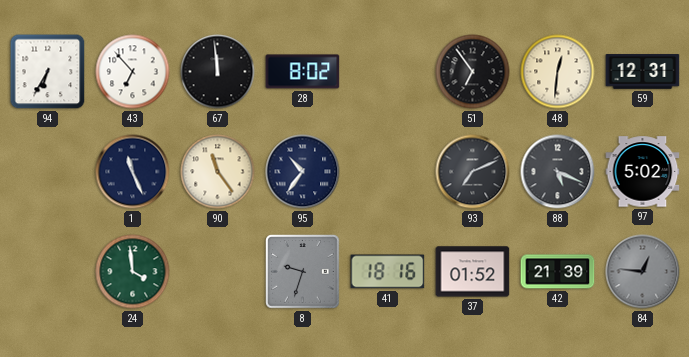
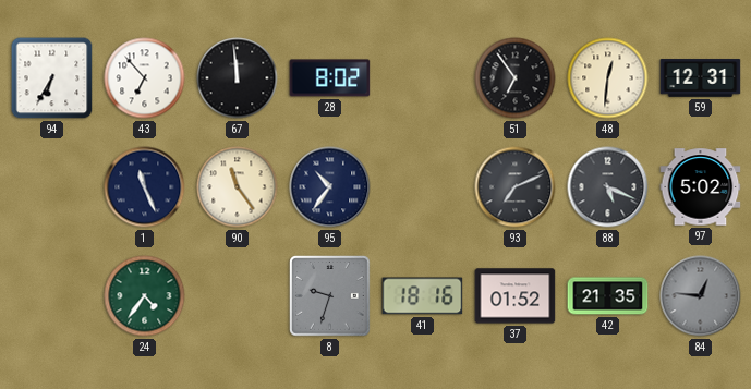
24: 3:59 -> 4:36
42: 21:39 -> 21:35
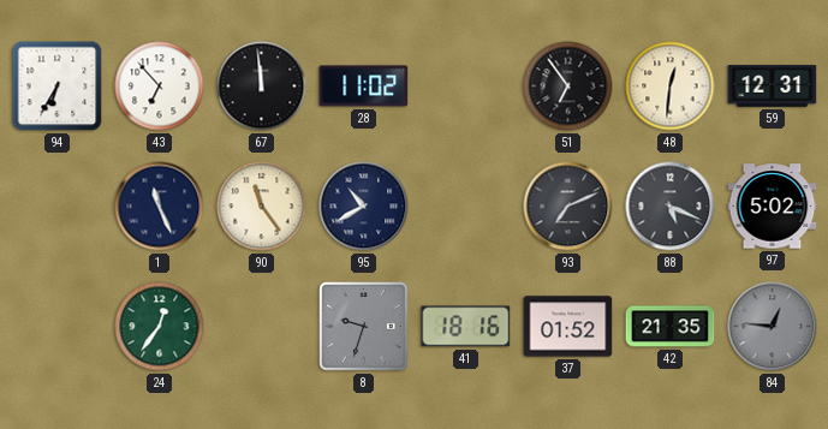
28: 8:02 -> 11:02
95: 10:36 -> 10:40
24: 4:36 -> 12:36
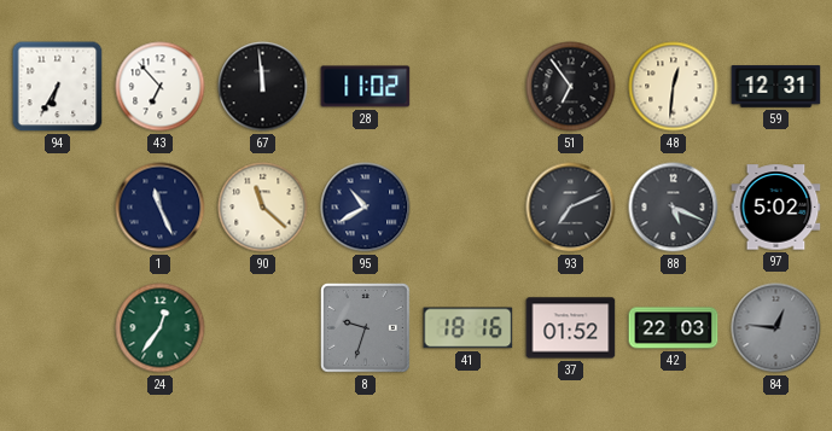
90: 11:24 -> 11:22
42: 21:35 -> 22:03
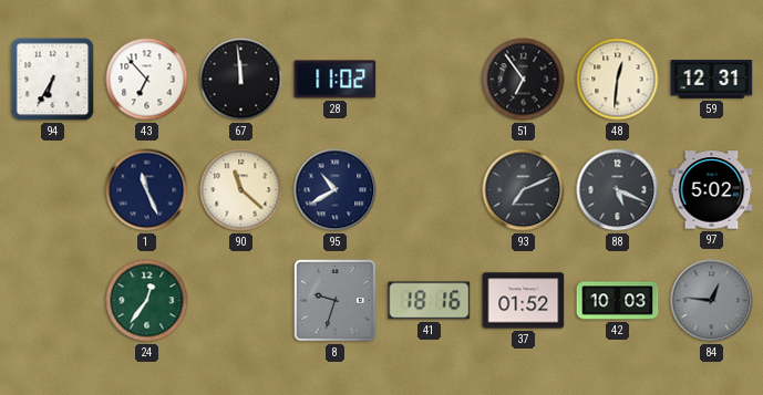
42: 22:03 -> 10:03
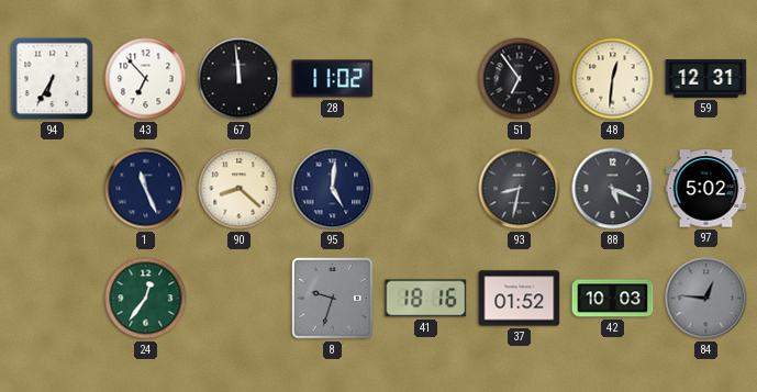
90: 11:22 -> 8:22
95: 10:40 -> 5:01
93: 7:11 -> 8:32
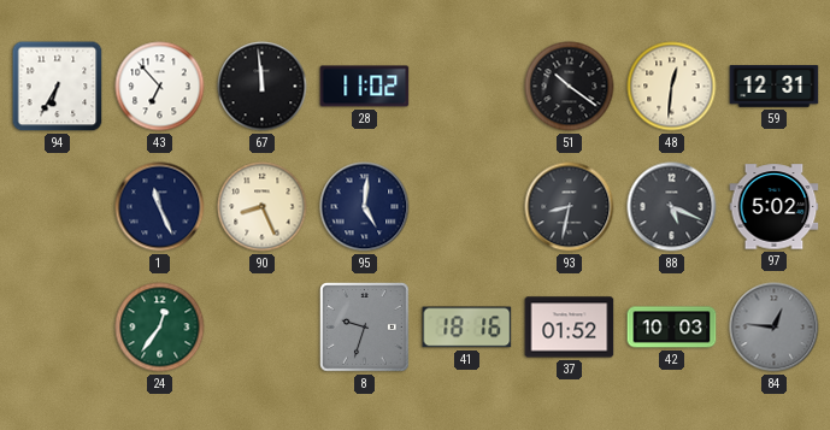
51: 6:54 -> 10:21
90: 8:22 -> 8:26
